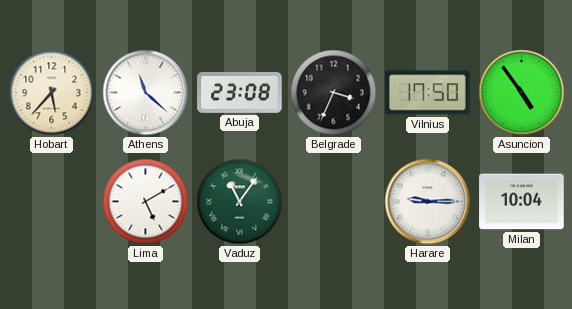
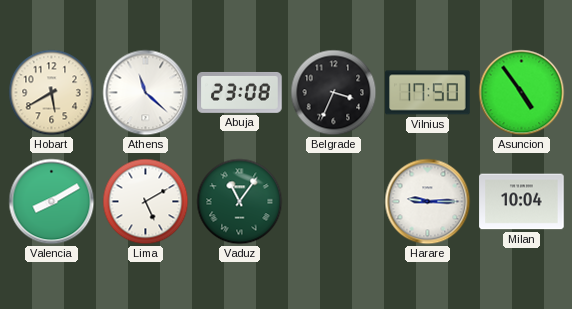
Hobart: 5:37 -> 5:40
Valencia: none -> 8:10
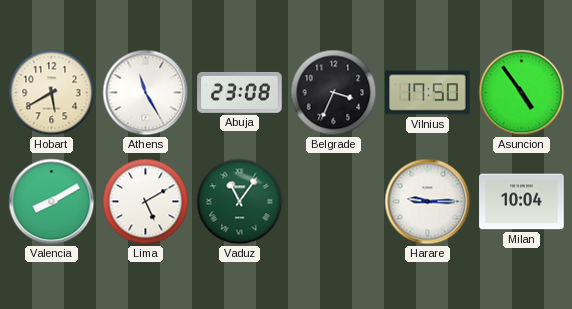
Athens: 11:22 -> 11:25
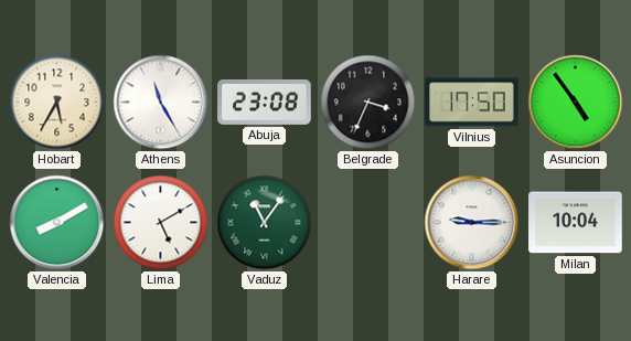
Hobart: 5:40 -> 5:35
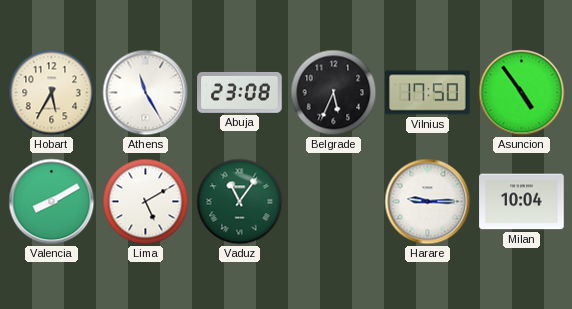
Belgrade: 3:34 -> 5:34
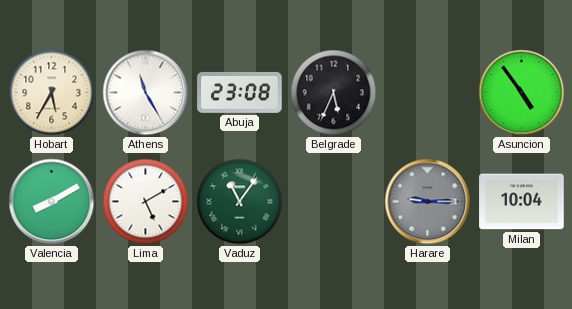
Vilnius: 17:50 -> none
Harare dial: white -> grey
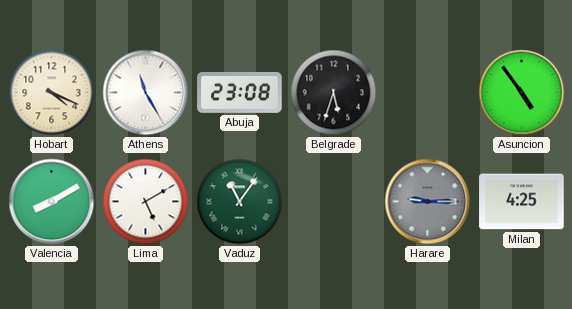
Hobart: 5:35 -> 4:19
Belgrade: 5:34 -> 5:33
Milan: 10:04 -> 4:25
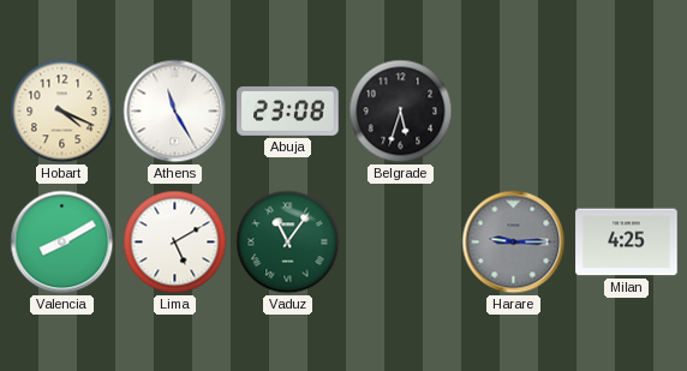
Asuncion: 4:54 -> none
